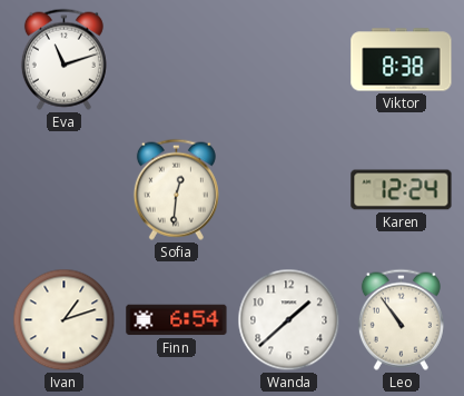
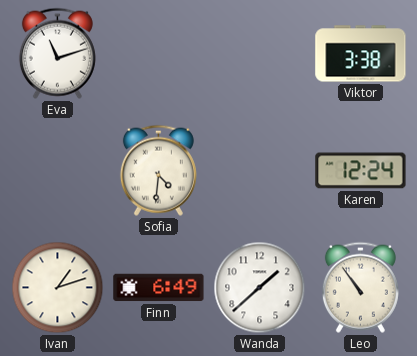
Viktor: 8:38 -> 3:38
Sofia: 12:31 -> 4:31
Finn: 6:54 -> 6:49
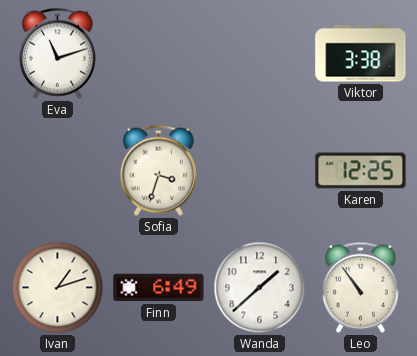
Sofia: 4:31 -> 3:33
Karen: 12:24 -> 12:25
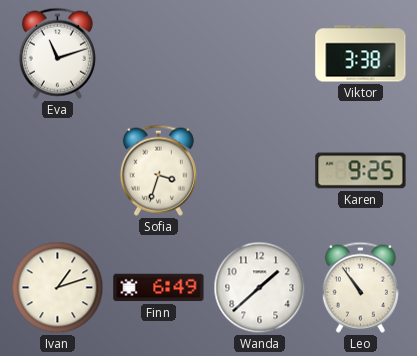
Karen: 12:25 -> 9:25
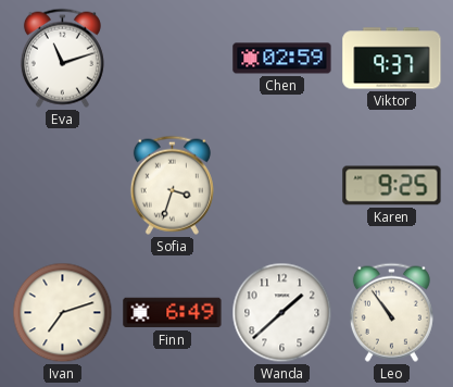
Chen: none -> 02:59
Viktor: 3:38 -> 9:37
Ivan: 1:12 -> 7:12
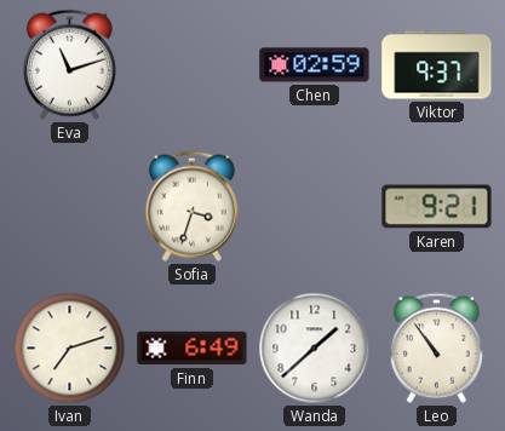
Karen: 9:25 -> 9:21
